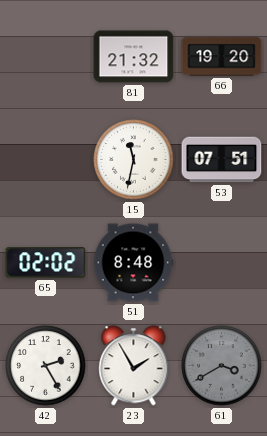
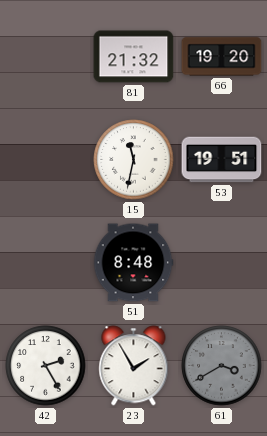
53: 07:51 -> 19:51
65: 02:02 -> none
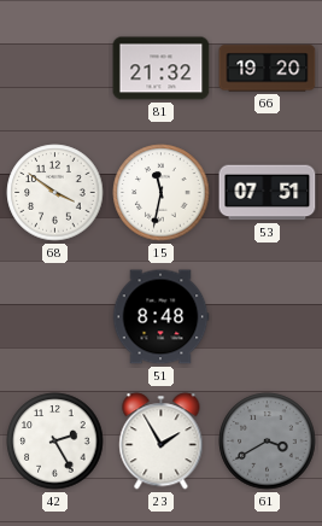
68: none -> 3:51
53: 19:51 -> 07:51
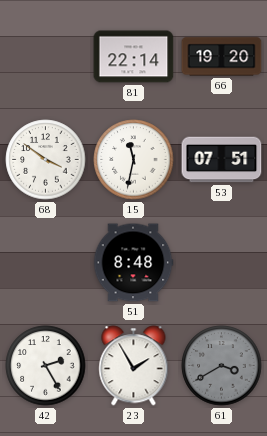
81: 21:32 -> 22:14
